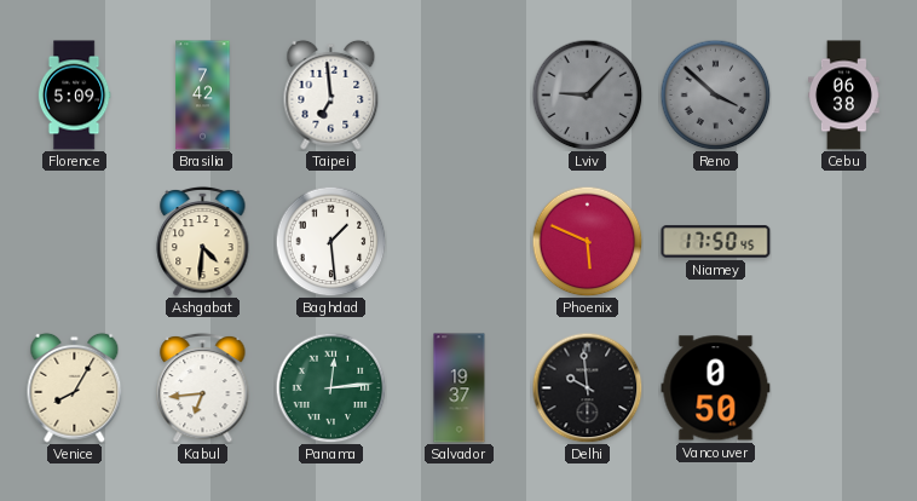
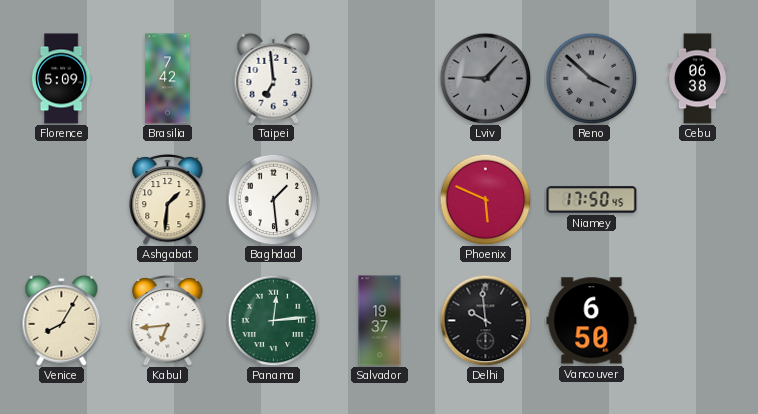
Ashgabat: 4:31 -> 1:31
Vancouver: 0:50 -> 6:50
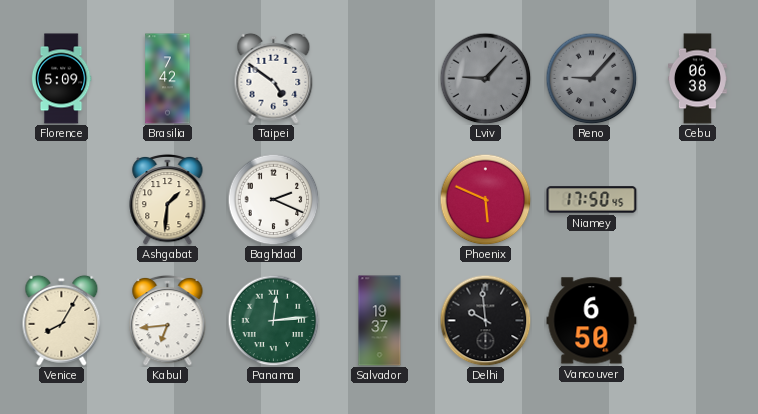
Taipei: 6:59 -> 4:51
Reno: 3:52 -> 9:07
Baghdad: 1:29 -> 2:19
